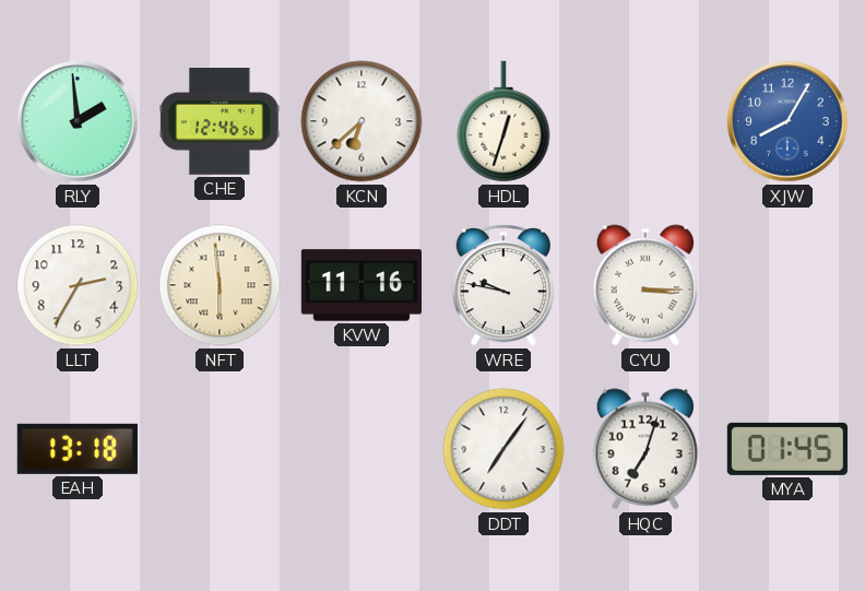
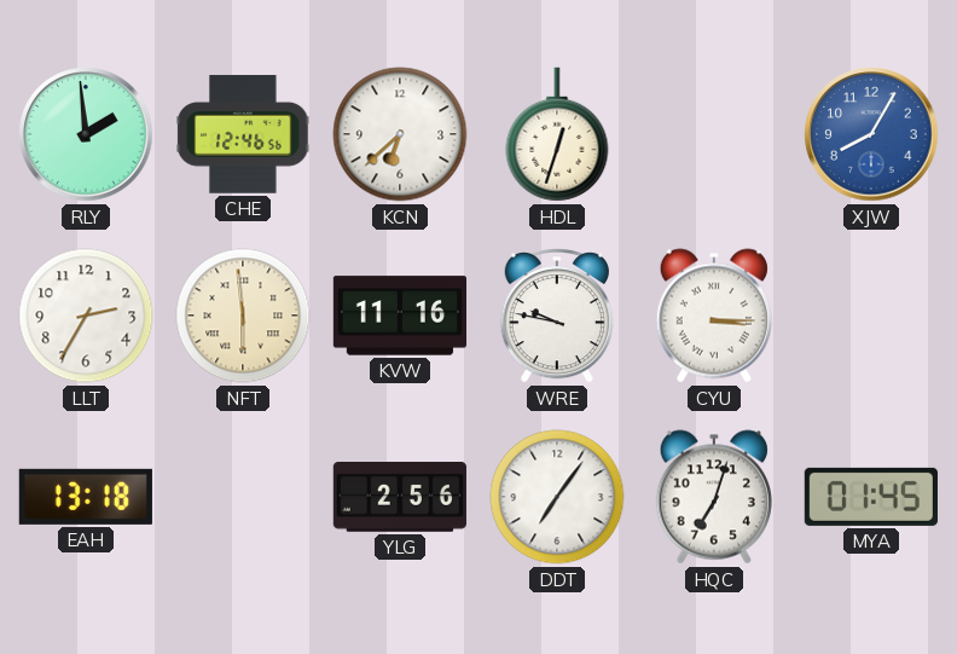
YLG: none -> 2:56
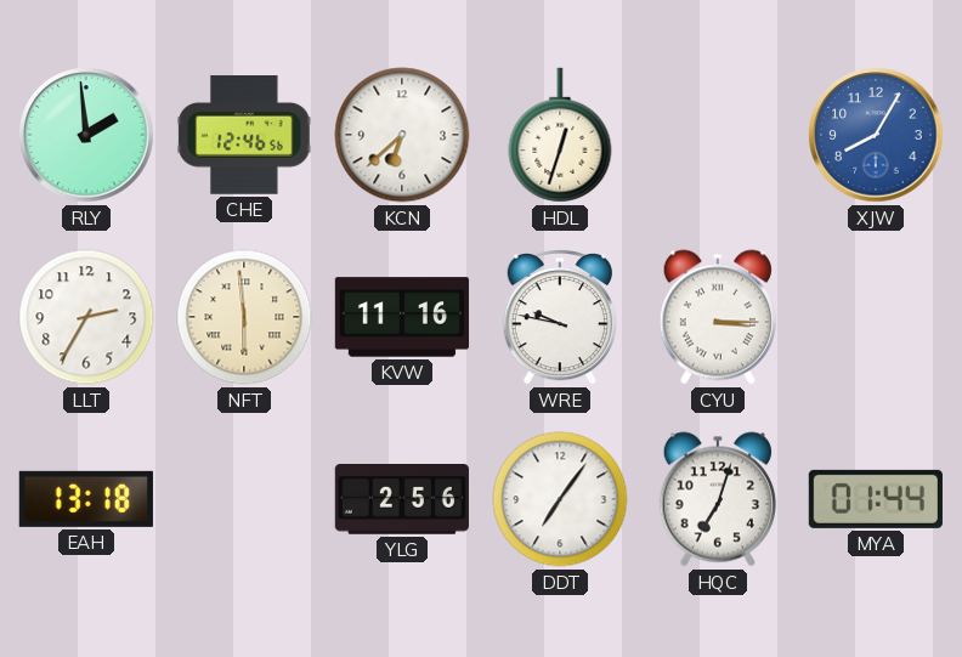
MYA: 01:45 -> 01:44
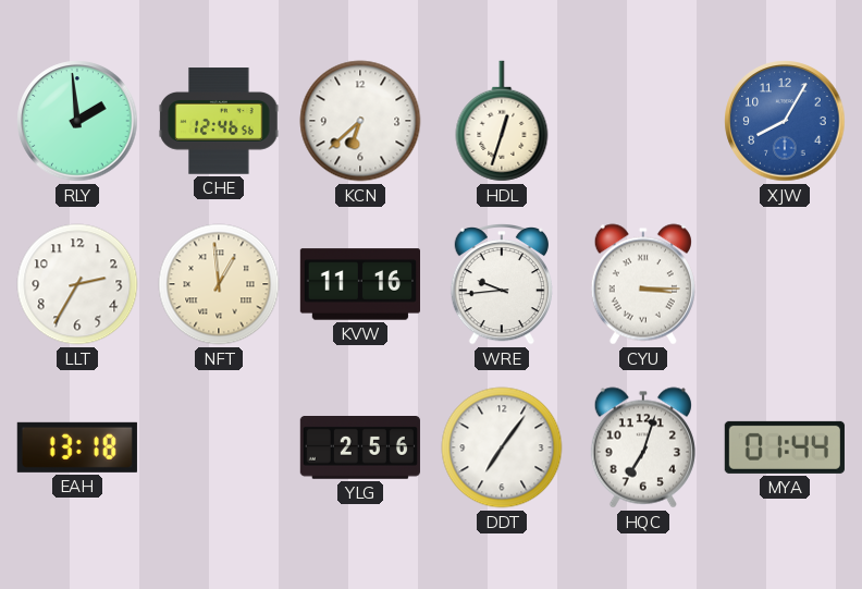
NFT: 5:59 -> 12:59
WRE: 9:47 -> 9:44
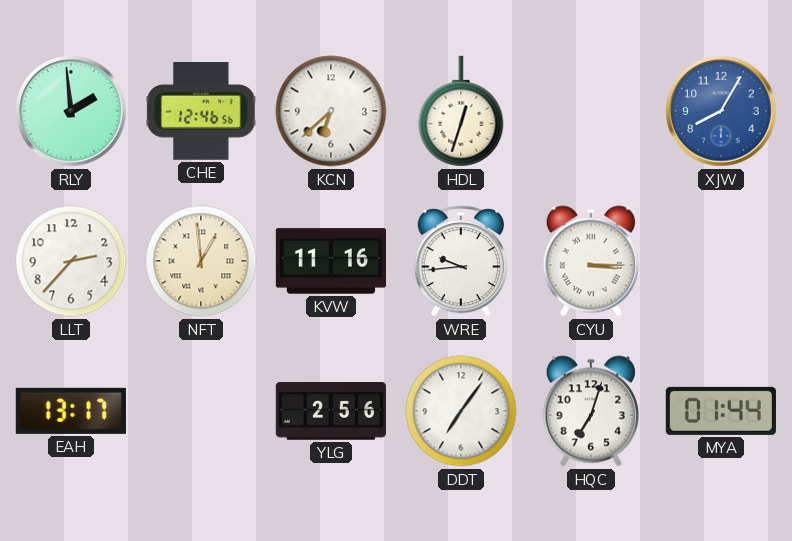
LLT: 2:35 -> 2:37
EAH: 13:18 -> 13:17
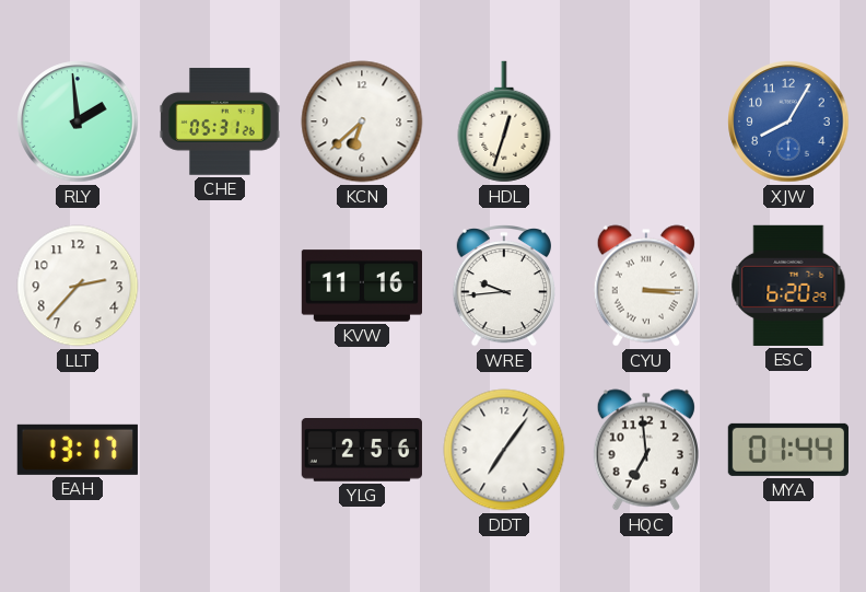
CHE: 12:46 -> 05:31
NFT: 12:59 -> none
ESC: none -> 6:20
HQC: 7:03 -> 6:59
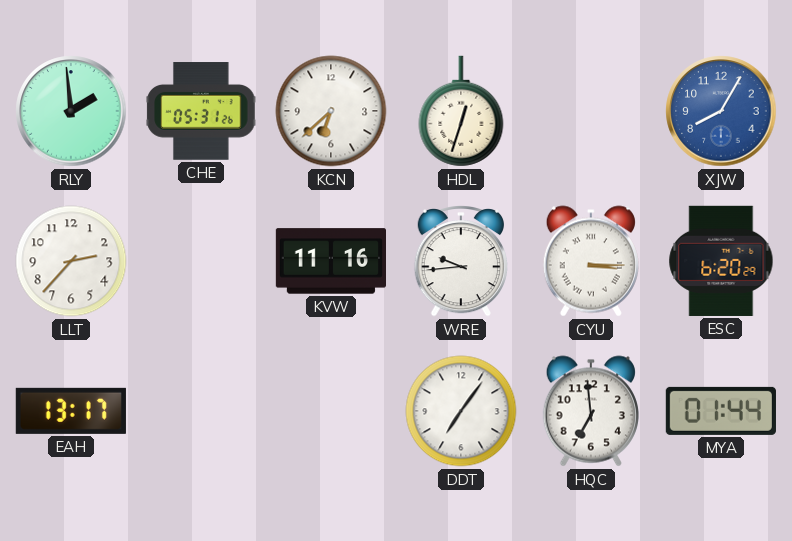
YLG: 2:56 -> none
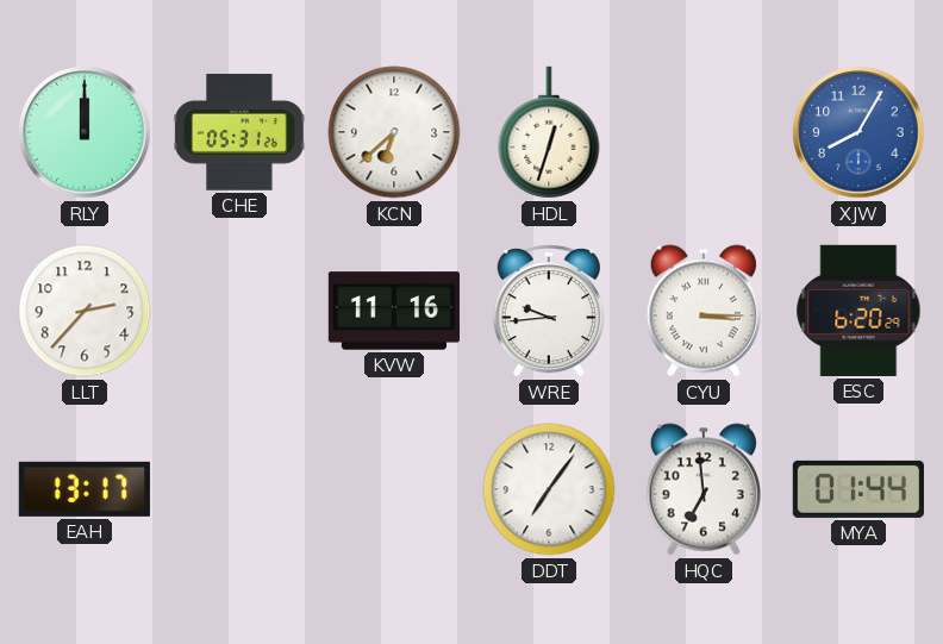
RLY: 1:59 -> 12:00
